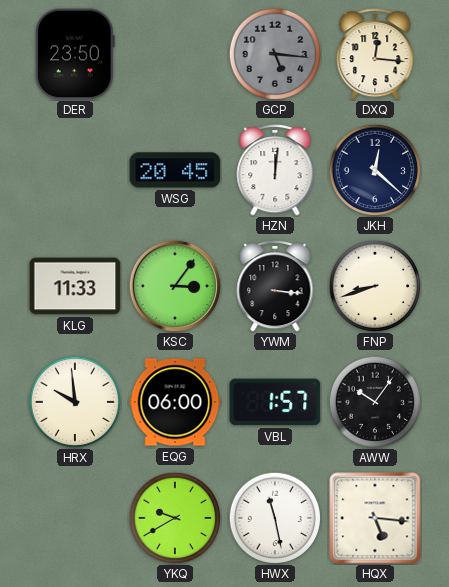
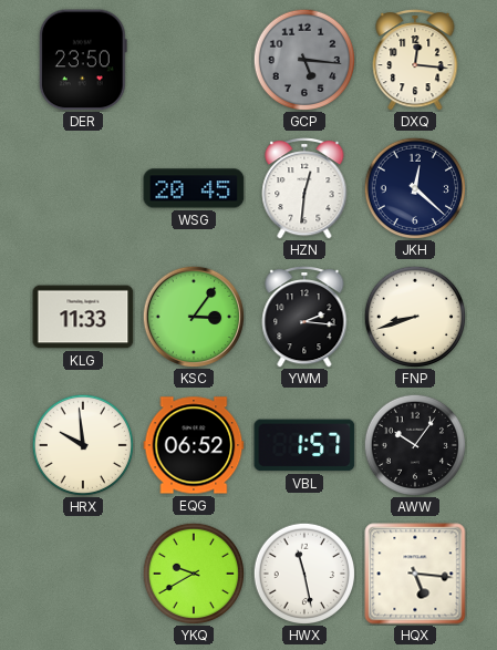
HZN: 12:01 -> 12:31
YWM: 3:16 -> 2:16
EQG: 06:00 -> 06:52
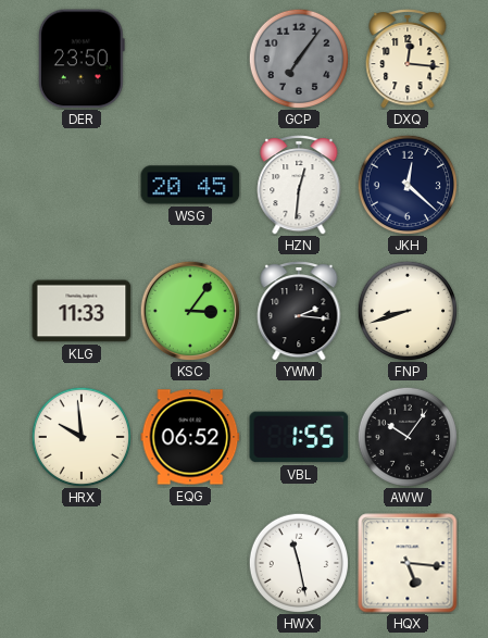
GCP: 5:16 -> 7:06
VBL: 1:57 -> 1:55
YKQ: 9:40 -> none
